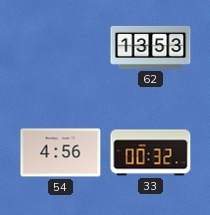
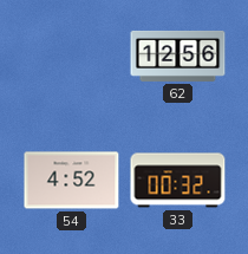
62: 13:53 -> 12:56
54: 4:56 -> 4:52
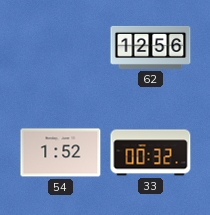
54: 4:52 -> 1:52
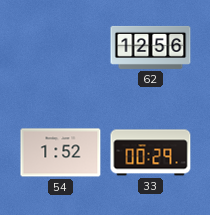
33: 00:32 -> 00:29
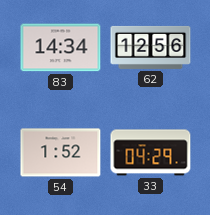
83: none -> 14:34
33: 00:29 -> 04:29
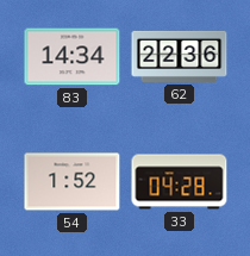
62: 12:56 -> 22:36
33: 04:29 -> 04:28
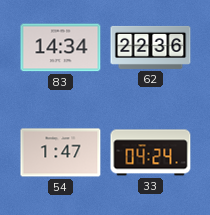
54: 1:52 -> 1:47
33: 04:28 -> 04:24
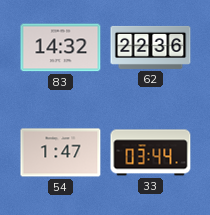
83: 14:34 -> 14:32
33: 04:24 -> 03:44
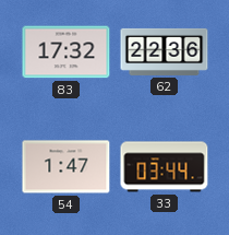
83: 14:32 -> 17:32
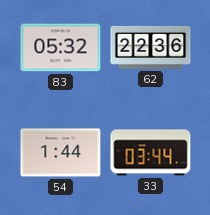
83: 17:32 -> 05:32
54: 1:47 -> 1:44
